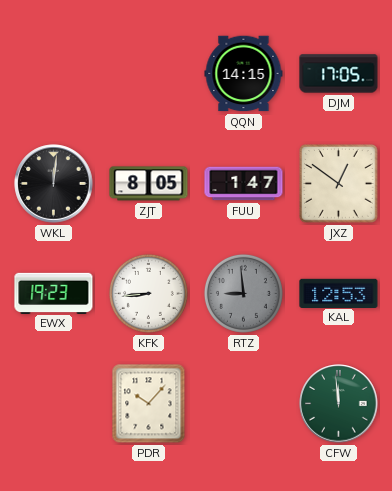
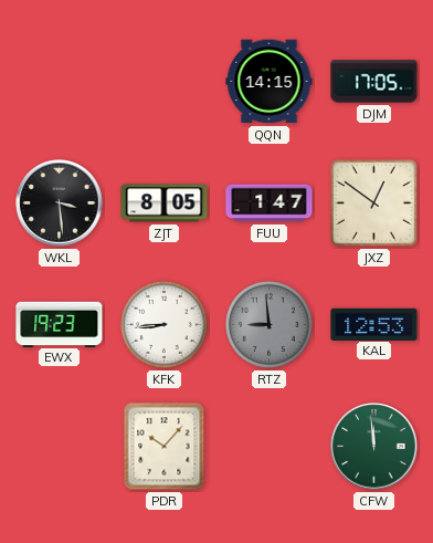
WKL: 12:01 -> 3:29
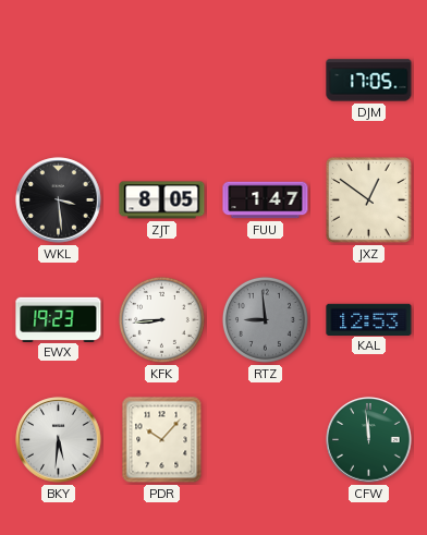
QQN: 14:15 -> none
BKY: none -> 5:31
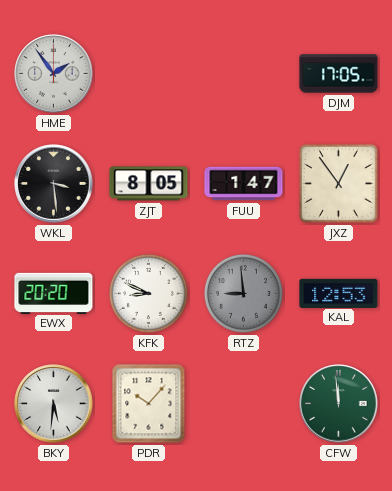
HME: none -> 1:54
JXZ: 12:51 -> 12:54
EWX: 19:23 -> 20:20
KFK: 8:44 -> 8:49
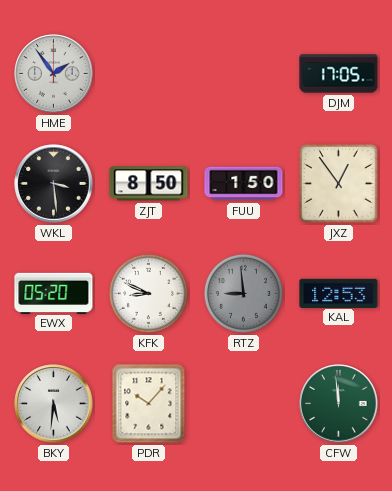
ZJT: 8:05 -> 8:50
FUU: 1:47 -> 1:50
EWX: 20:20 -> 05:20
